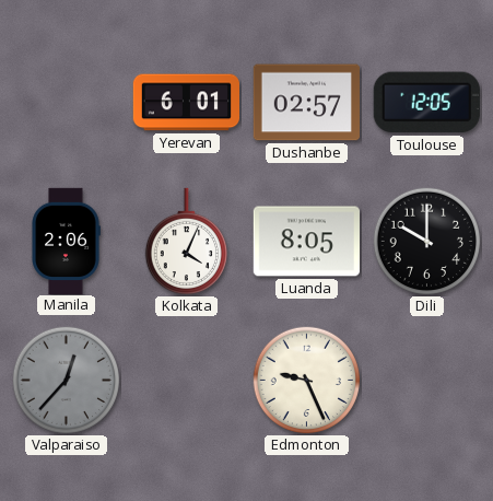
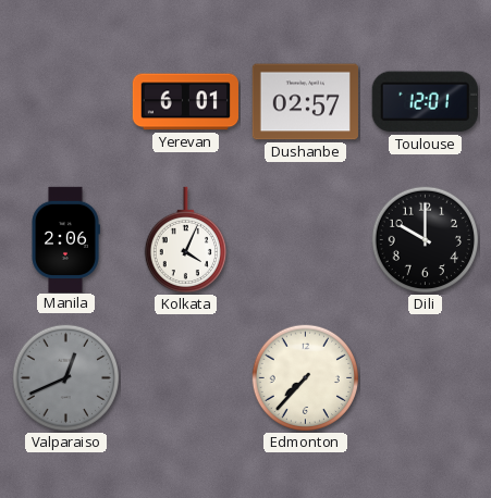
Toulouse: 12:05 -> 12:01
Luanda: 8:05 -> none
Valparaiso: 12:37 -> 12:41
Edmonton: 9:26 -> 7:37
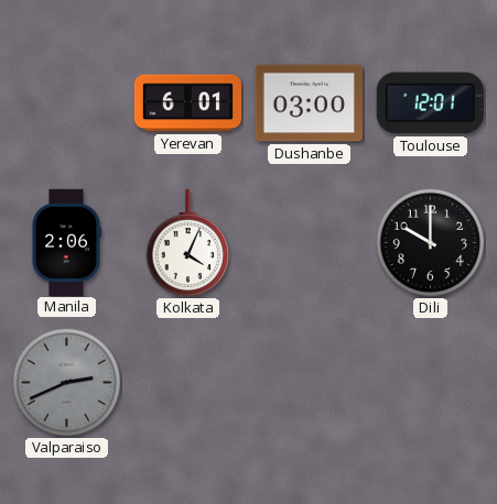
Dushanbe: 02:57 -> 03:00
Valparaiso: 12:41 -> 2:41
Edmonton: 7:37 -> none
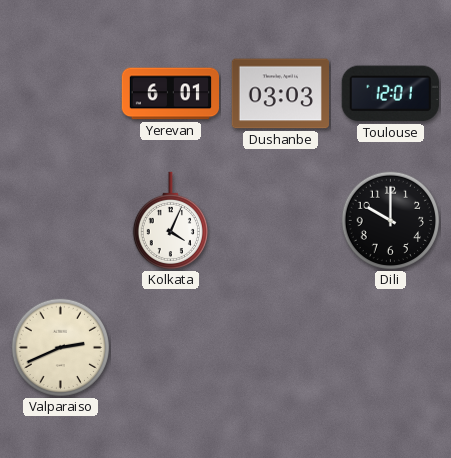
Dushanbe: 03:00 -> 03:03
Manila: 2:06 -> none
Valparaiso dial: grey -> cream
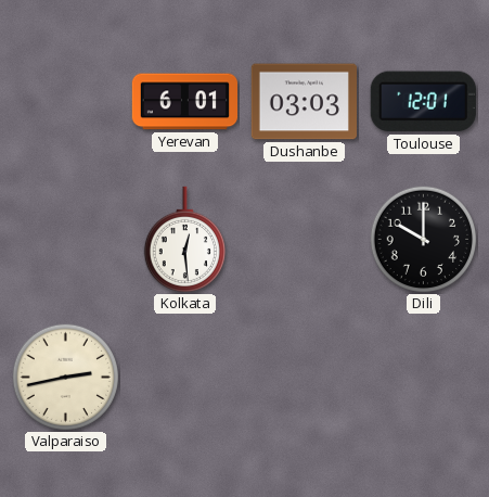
Kolkata: 4:04 -> 12:29
Valparaiso: 2:41 -> 2:43
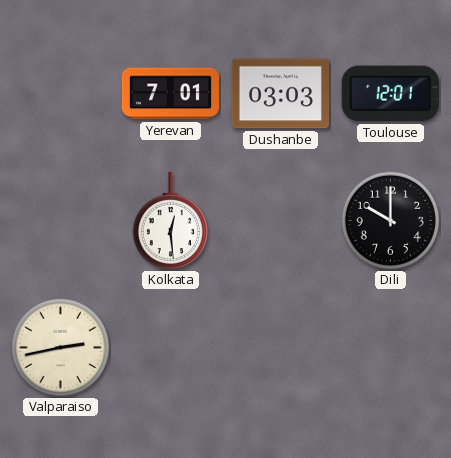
Yerevan: 6:01 -> 7:01
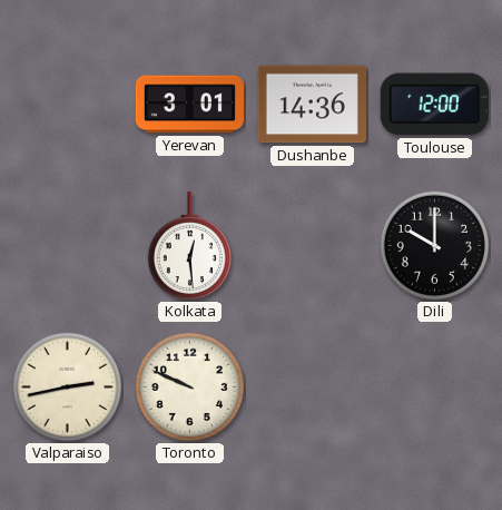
Yerevan: 7:01 -> 3:01
Dushanbe: 03:03 -> 14:36
Toulouse: 12:01 -> 12:00
Toronto: none -> 9:49
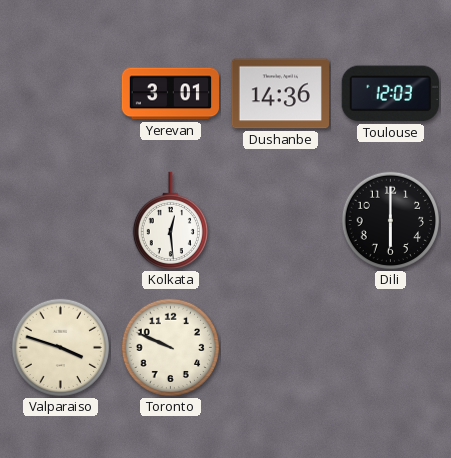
Toulouse: 12:00 -> 12:03
Dili: 10:00 -> 6:00
Valparaiso: 2:43 -> 3:48
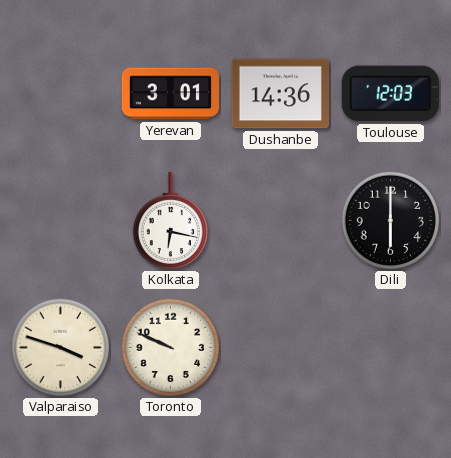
Kolkata: 12:29 -> 6:17
